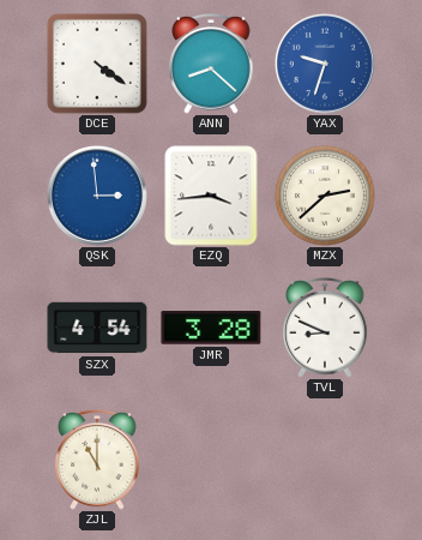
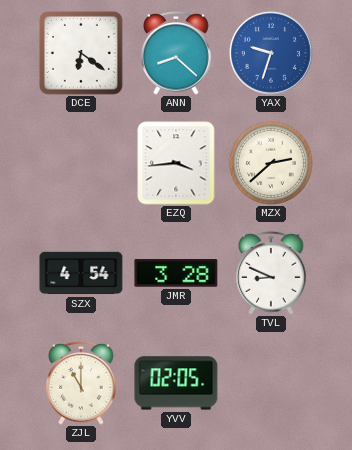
DCE: 4:21 -> 6:21
QSK: 2:59 -> none
YVV: none -> 02:05
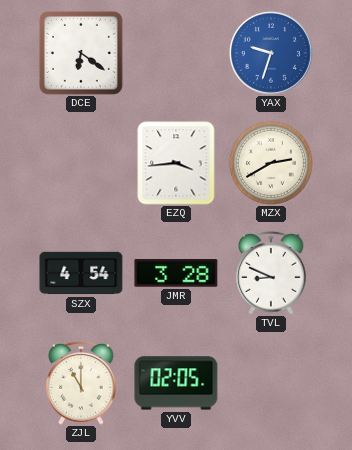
ANN: 8:22 -> none
MZX: 2:38 -> 2:40
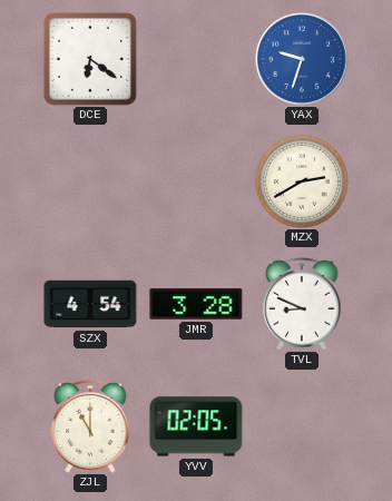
EZQ: 3:44 -> none
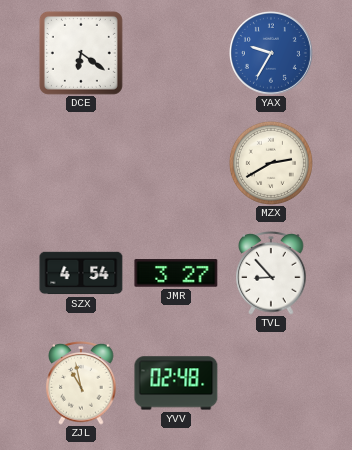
YAX: 9:33 -> 9:35
JMR: 3:28 -> 3:27
TVL: 8:49 -> 8:53
ZJL: 11:00 -> 10:58
YVV: 02:05 -> 02:48
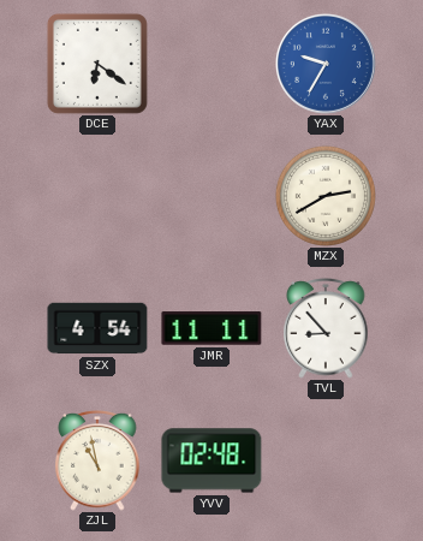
JMR: 3:27 -> 11:11
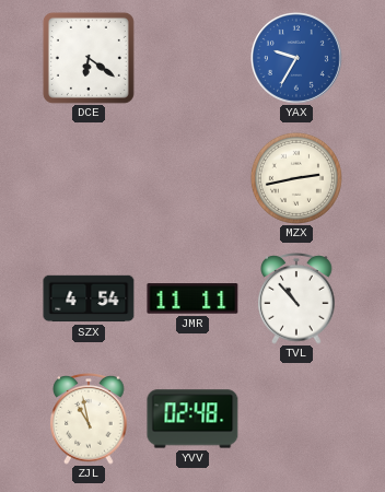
MZX: 2:40 -> 2:43
TVL: 8:53 -> 10:53
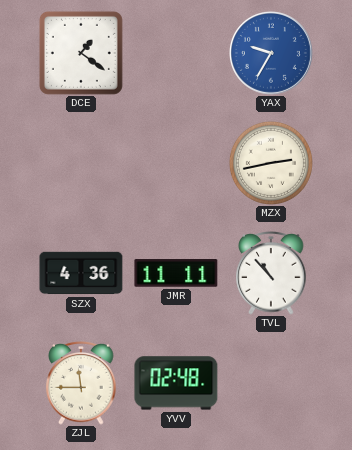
DCE: 6:21 -> 1:21
SZX: 4:54 -> 4:36
ZJL: 10:58 -> 11:45
